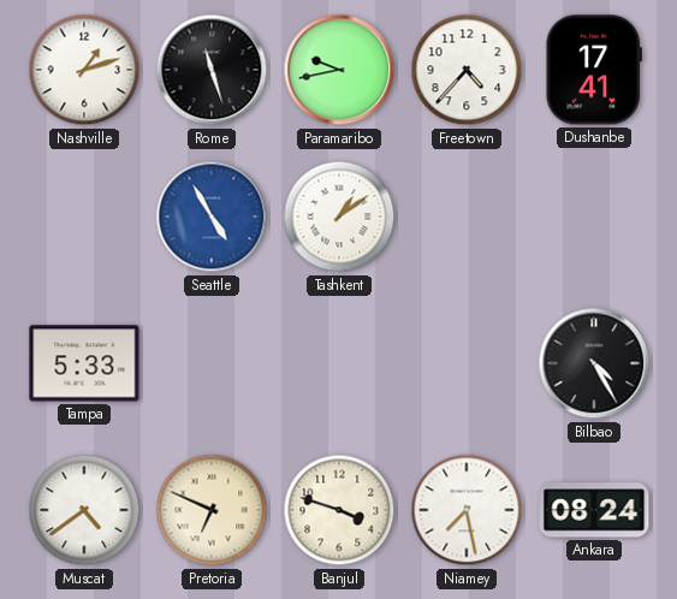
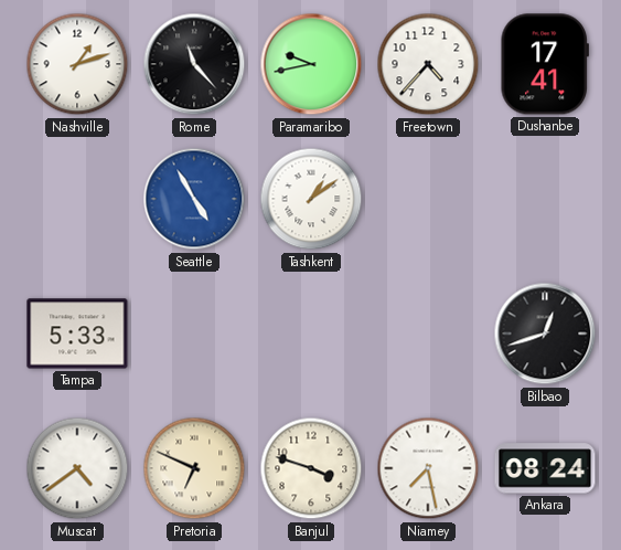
Rome: 11:27 -> 11:23
Bilbao: 4:25 -> 12:42
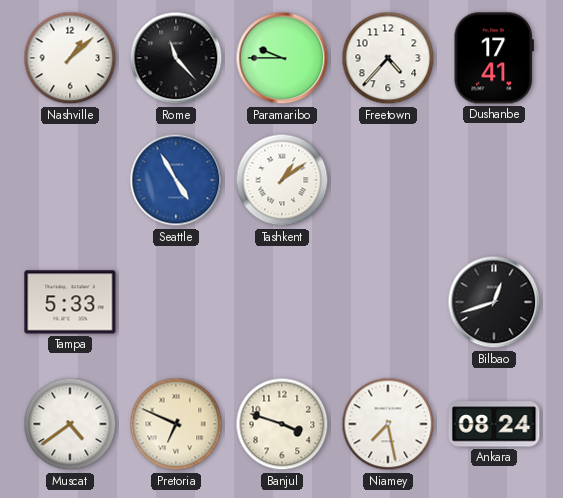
Nashville: 1:12 -> 1:08
Paramaribo: 9:43 -> 9:45
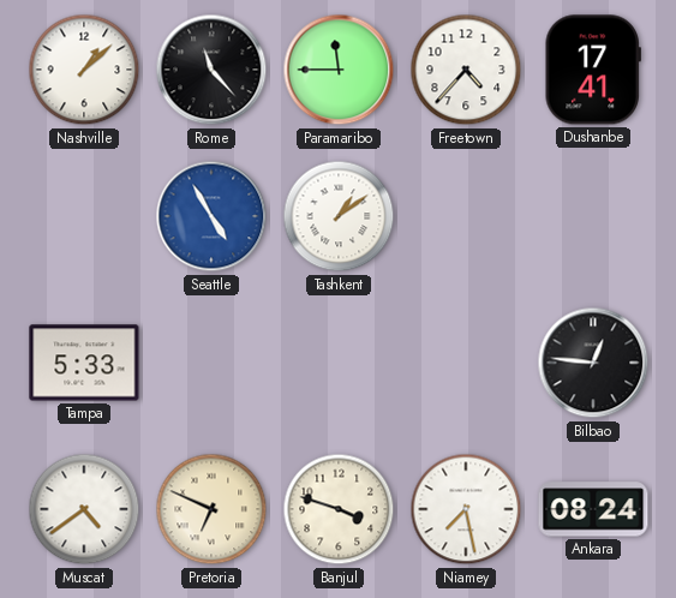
Paramaribo: 9:45 -> 11:45
Bilbao: 12:42 -> 12:46
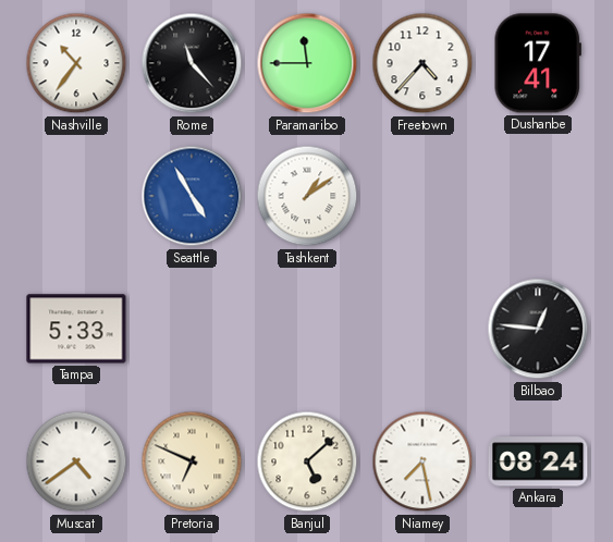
Nashville: 1:08 -> 10:36
Banjul: 3:48 -> 5:08
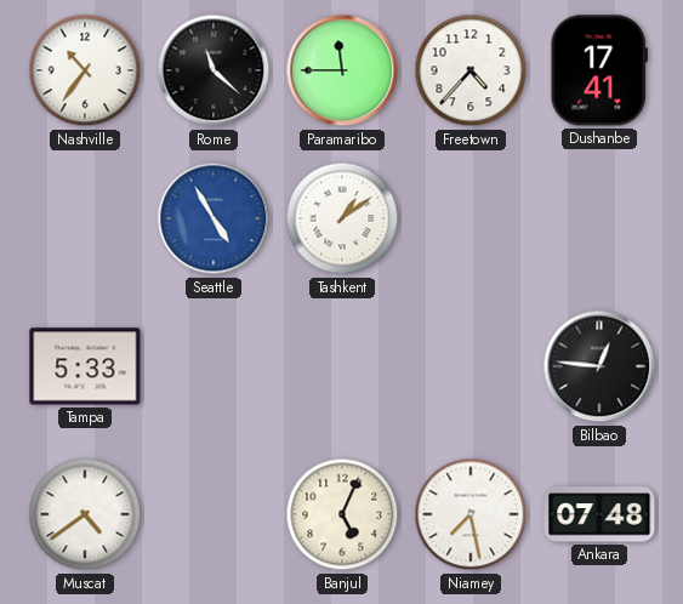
Rome: 11:23 -> 11:22
Pretoria: 6:49 -> none
Banjul: 5:08 -> 5:04
Ankara: 08:24 -> 07:48
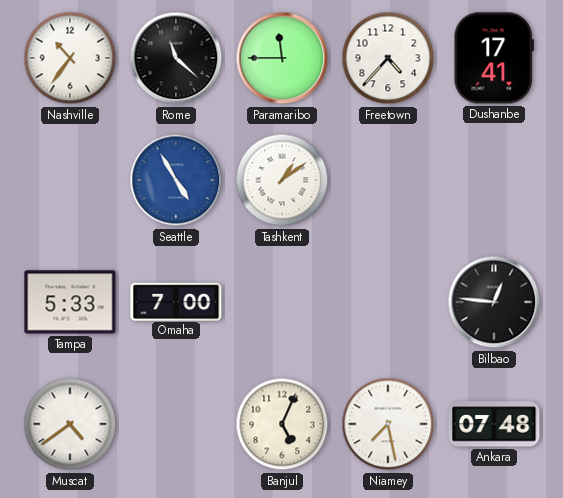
Omaha: none -> 7:00
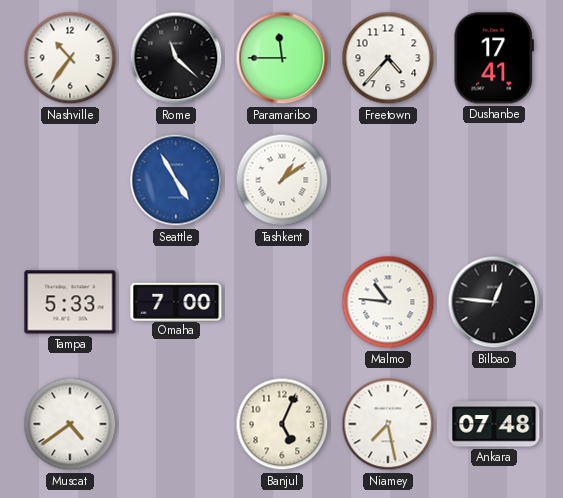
Malmo: none -> 10:46
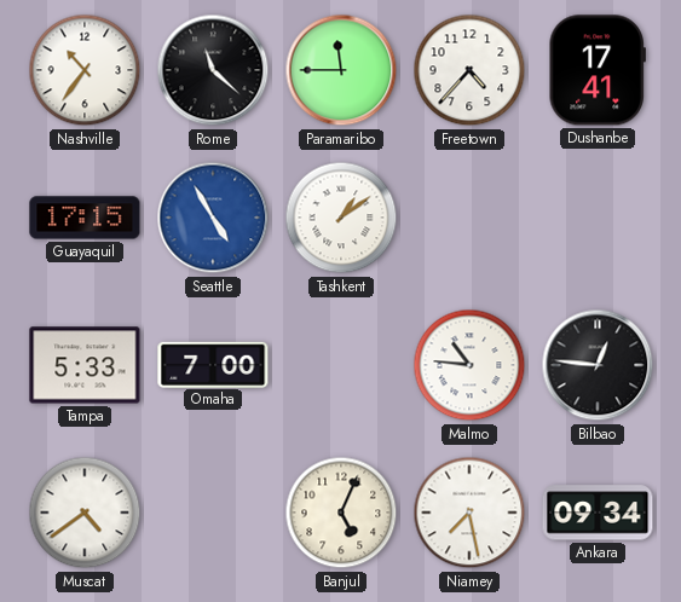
Guayaquil: none -> 17:15
Ankara: 07:48 -> 09:34
